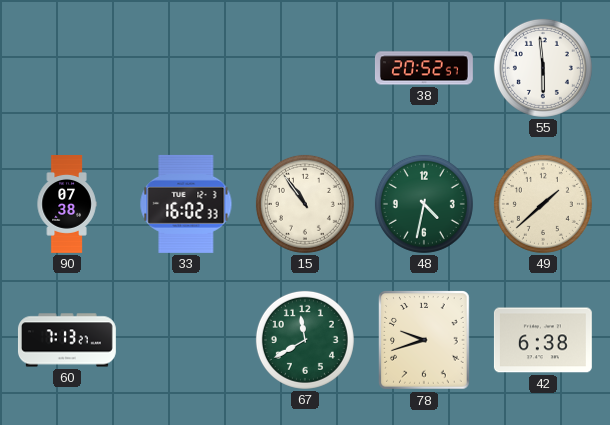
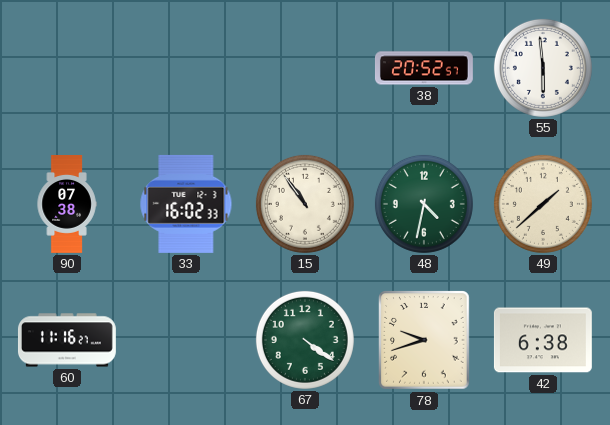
60: 7:13 -> 11:16
67: 11:40 -> 4:21
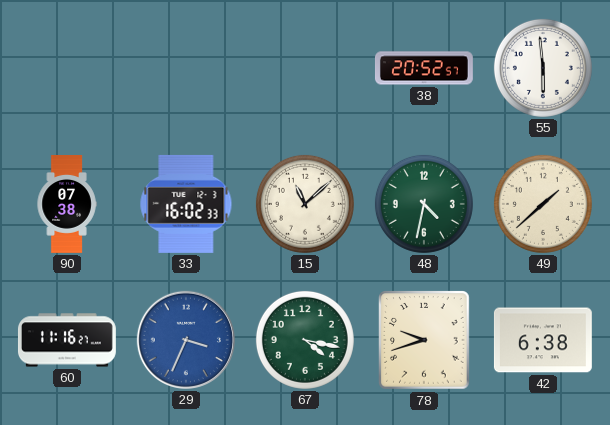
15: 10:54 -> 11:08
29: none -> 3:34
67: 4:21 -> 4:17
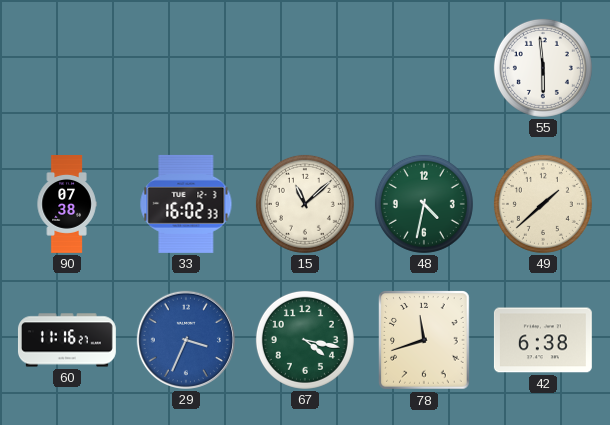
38: 20:52 -> none
78: 9:42 -> 11:42
